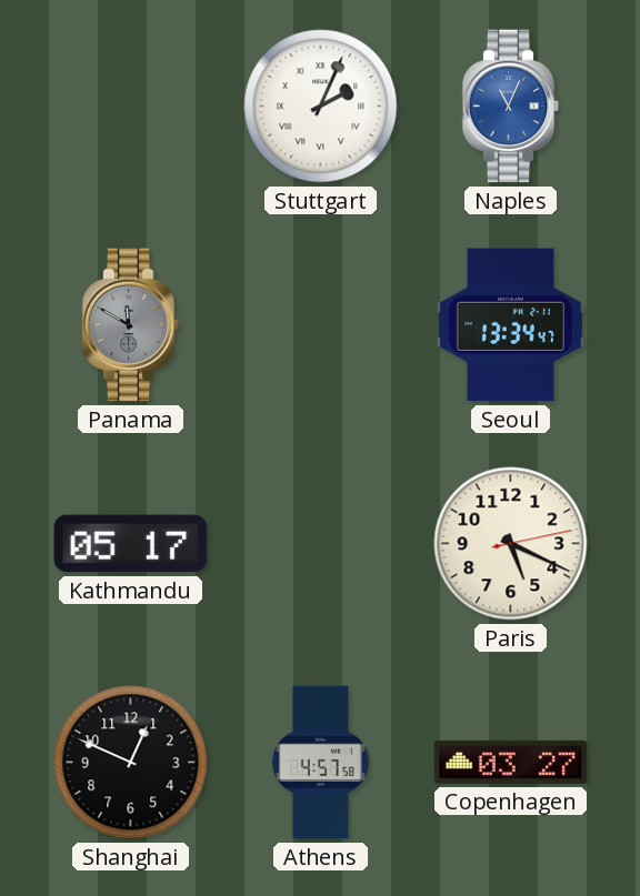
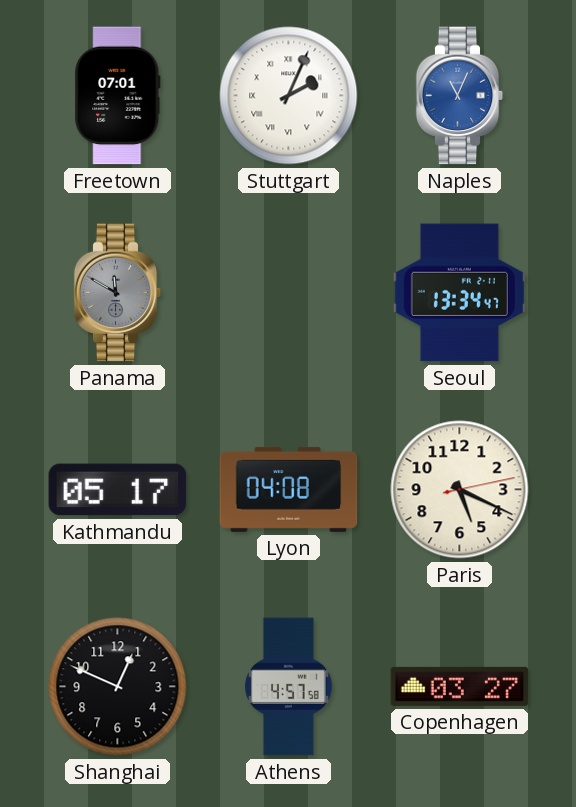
Freetown: none -> 07:01
Lyon: none -> 04:08
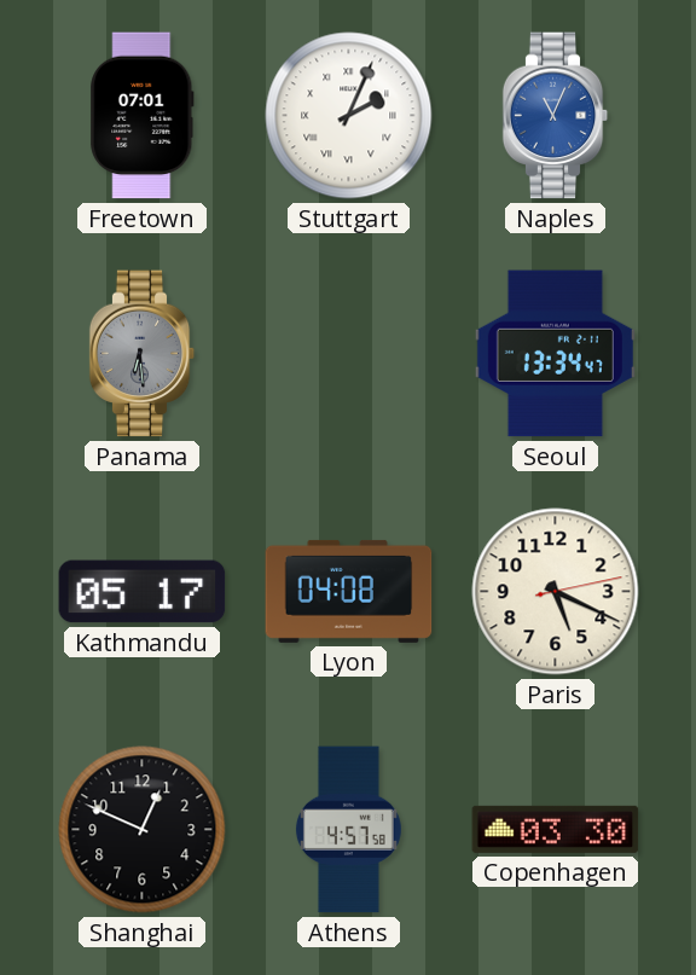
Panama: 11:50 -> 6:29
Copenhagen: 03:27 -> 03:30
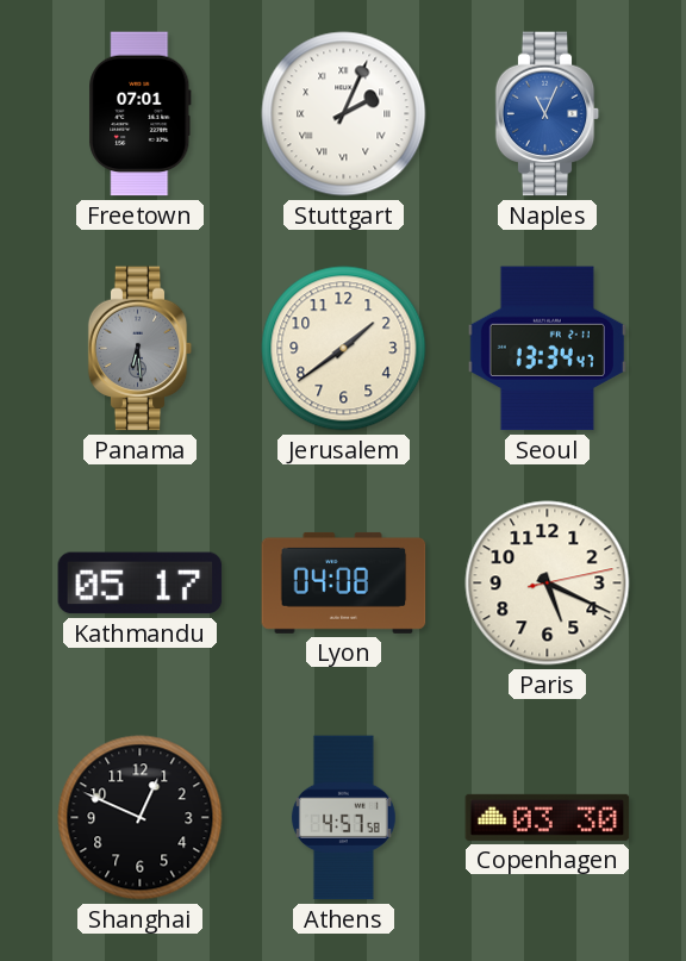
Jerusalem: none -> 1:39
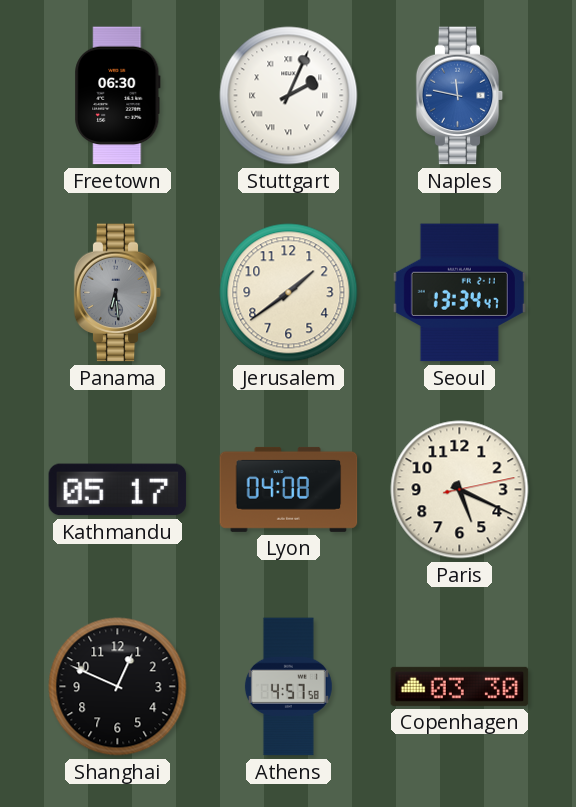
Freetown: 07:01 -> 06:30
Naples: 11:04 -> 11:47
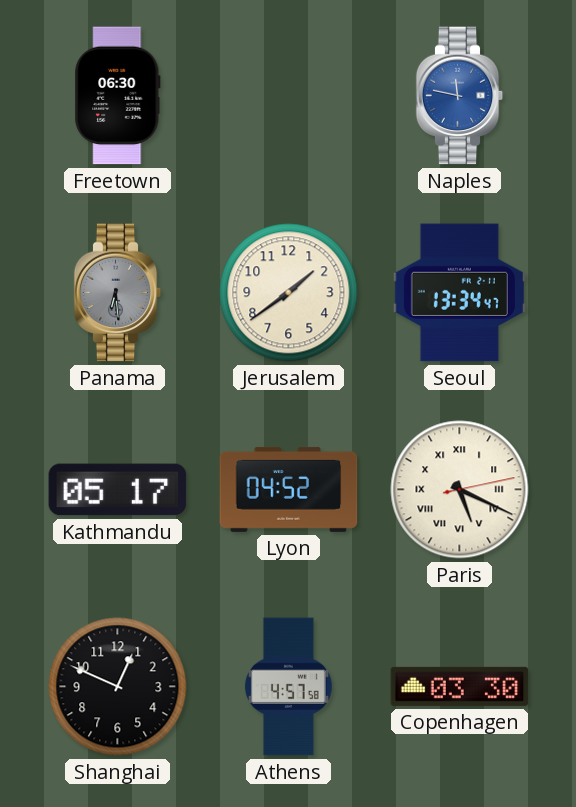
Stuttgart: 2:04 -> none
Lyon: 04:08 -> 04:52
Paris numerals: Arabic -> Roman
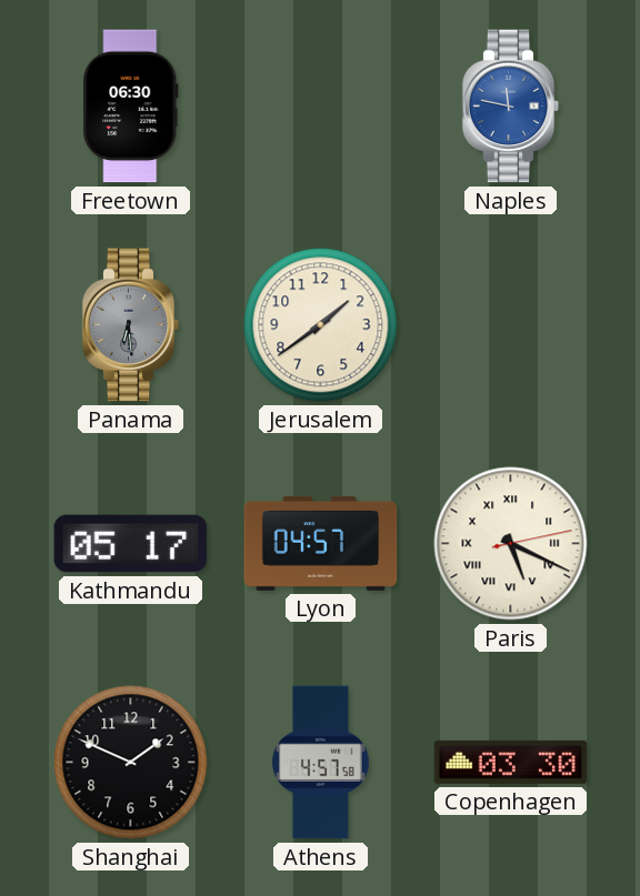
Seoul: 13:34 -> none
Lyon: 04:52 -> 04:57
Shanghai: 12:49 -> 1:49
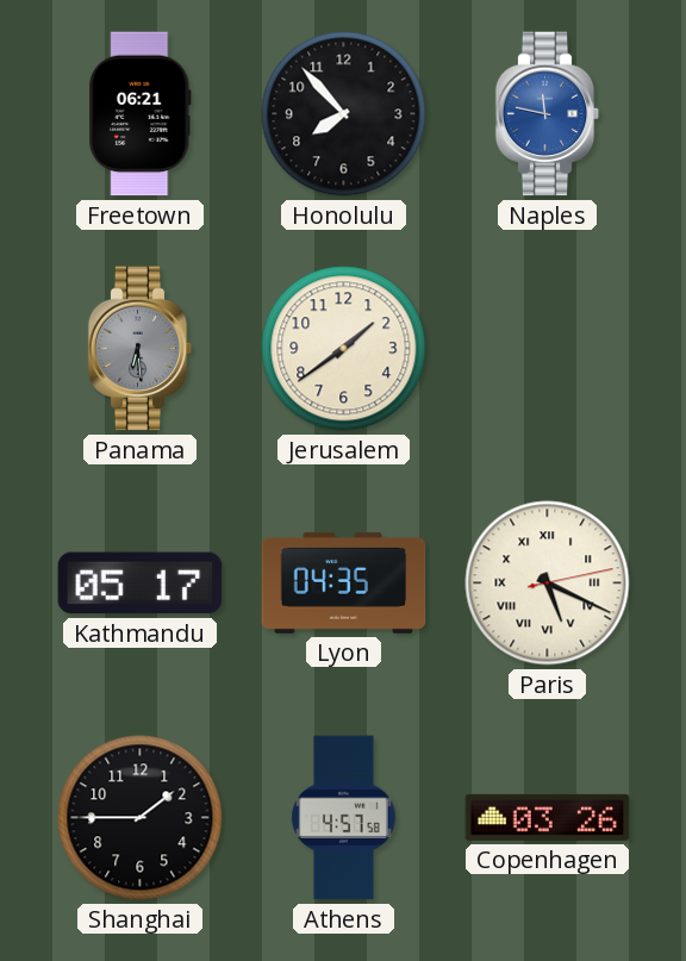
Freetown: 06:30 -> 06:21
Honolulu: none -> 7:53
Lyon: 04:57 -> 04:35
Shanghai: 1:49 -> 1:45
Copenhagen: 03:30 -> 03:26
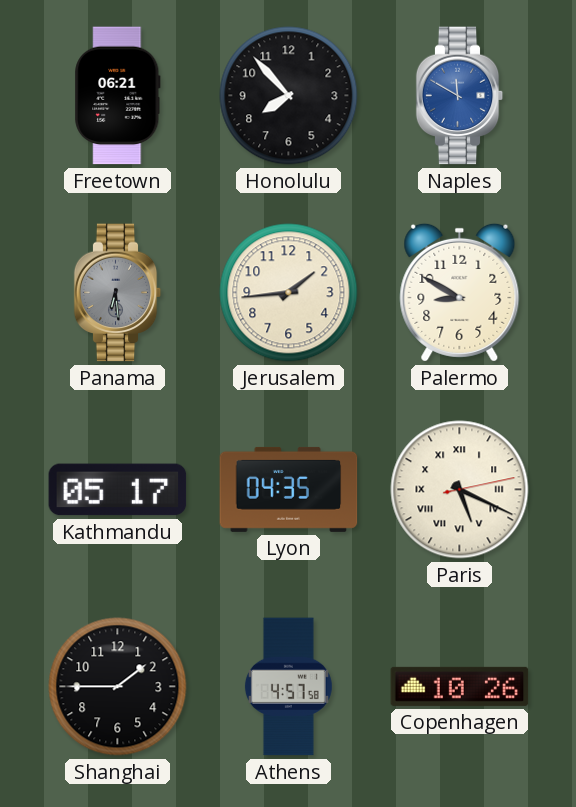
Naples: 11:47 -> 11:50
Jerusalem: 1:39 -> 1:44
Palermo: none -> 8:50
Copenhagen: 03:26 -> 10:26
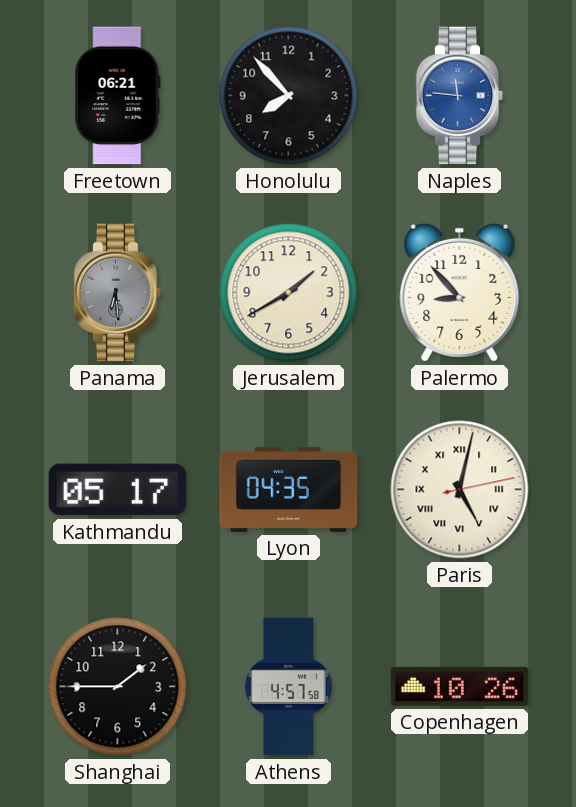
Naples: 11:50 -> 11:46
Jerusalem: 1:44 -> 1:40
Palermo: 8:50 -> 8:53
Paris: 5:19 -> 5:02
